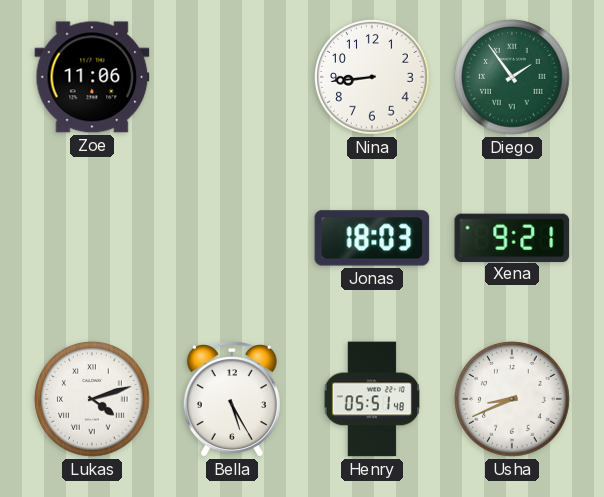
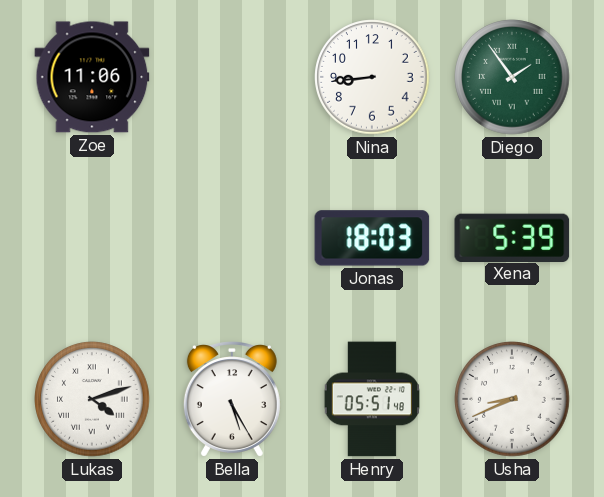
Xena: 9:21 -> 5:39
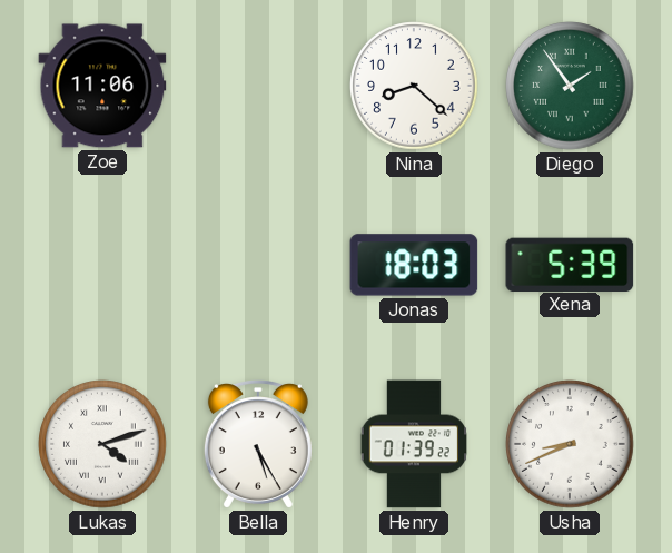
Nina: 8:44 -> 8:22
Henry: 05:51 -> 01:39
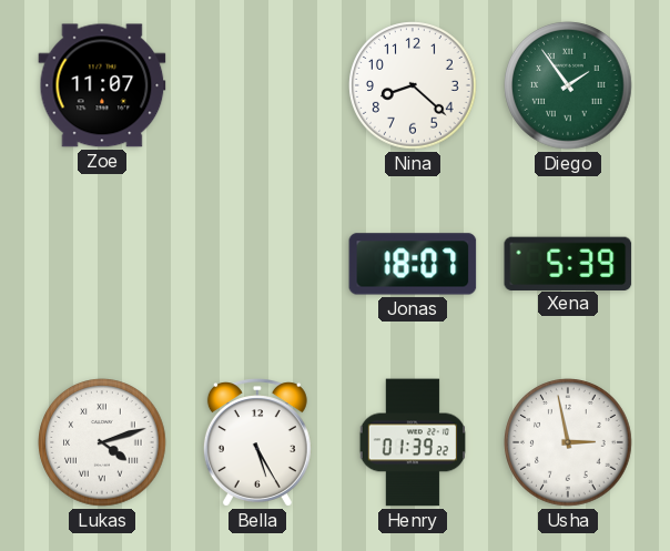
Zoe: 11:06 -> 11:07
Jonas: 18:03 -> 18:07
Usha: 8:41 -> 2:58
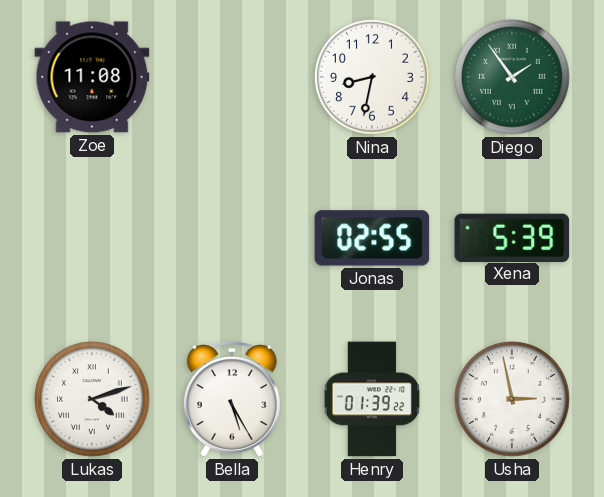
Zoe: 11:07 -> 11:08
Nina: 8:22 -> 8:32
Jonas: 18:07 -> 02:55
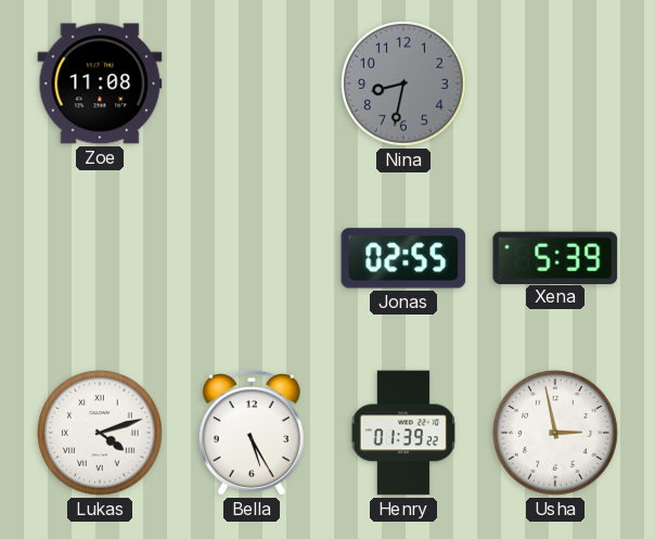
Nina dial: white -> grey
Diego: 1:54 -> none
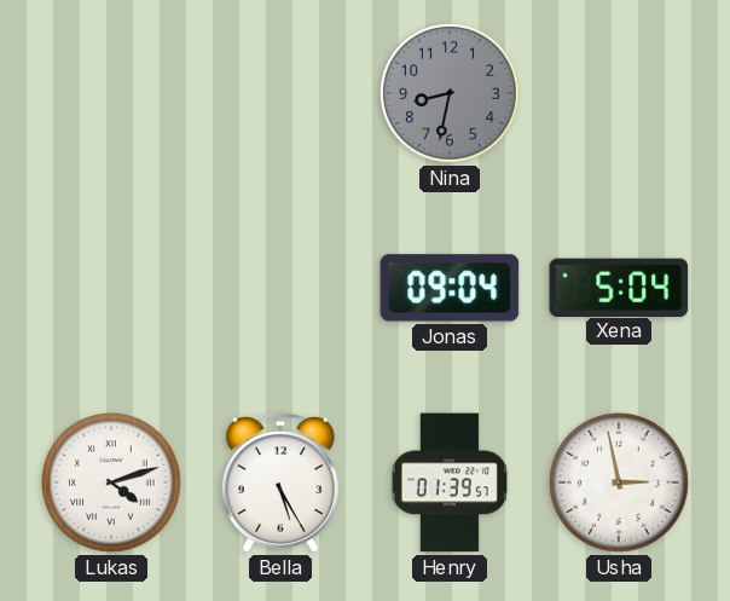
Zoe: 11:08 -> none
Jonas: 02:55 -> 09:04
Xena: 5:39 -> 5:04
Henry: 01:39:22 -> 01:39:57
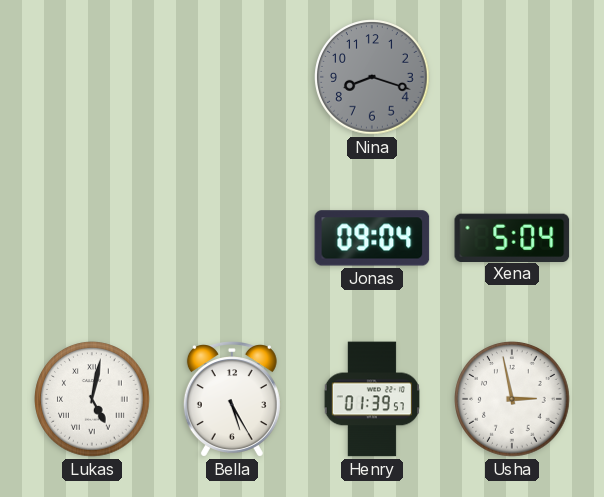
Nina: 8:32 -> 8:18
Lukas: 4:12 -> 5:02
